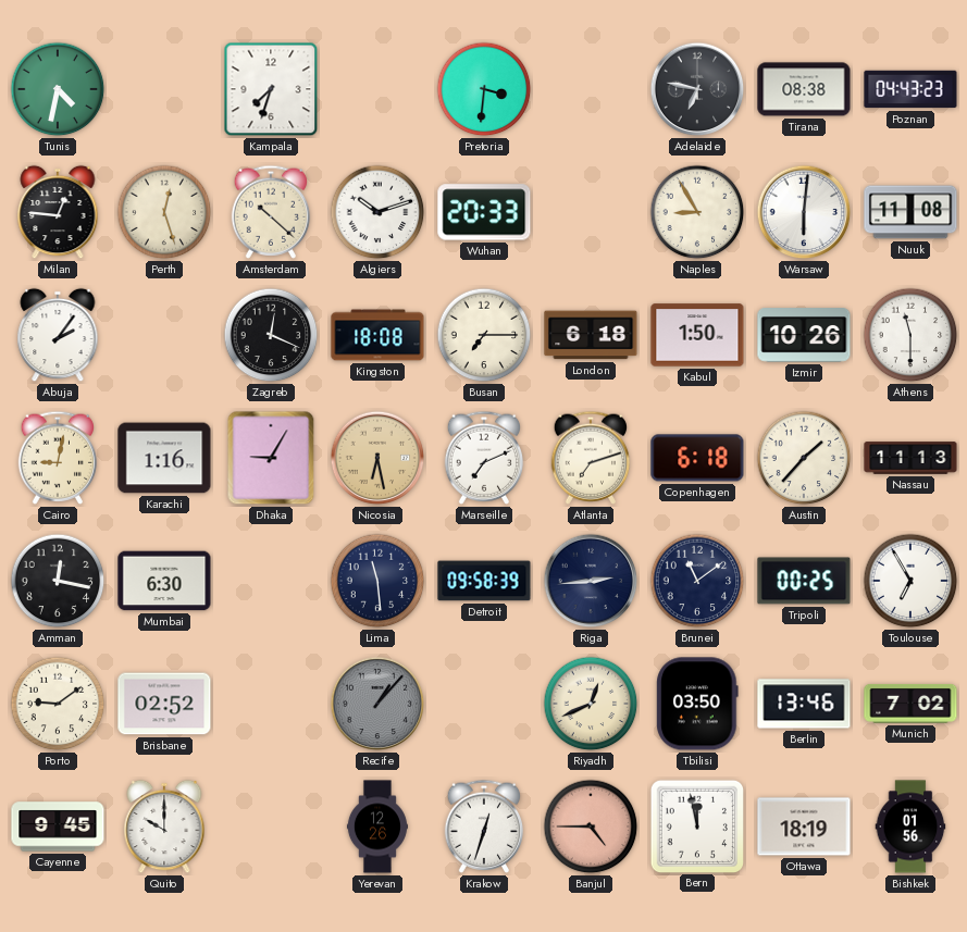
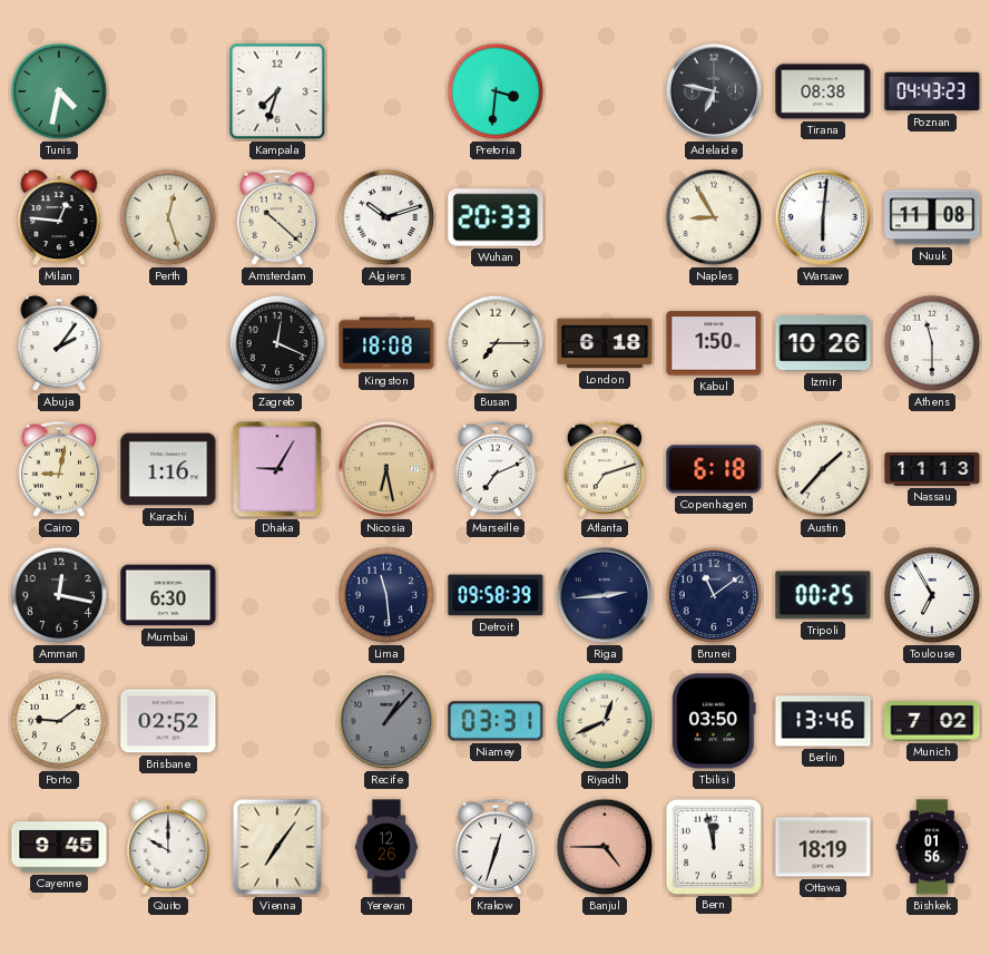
Niamey: none -> 03:31
Vienna: none -> 7:06
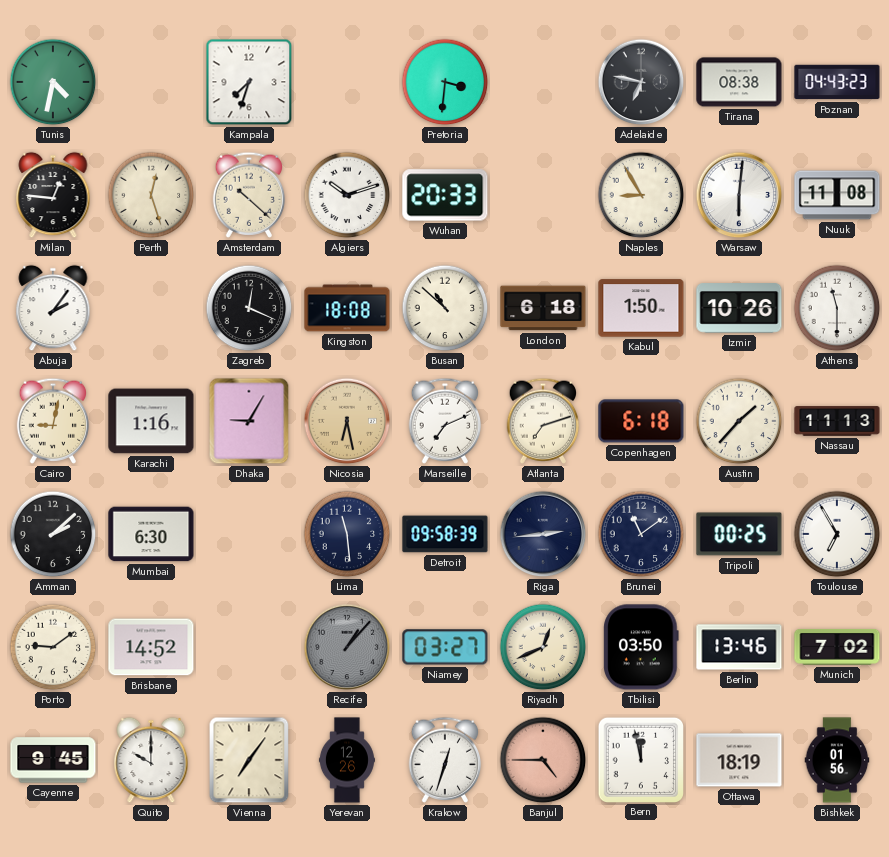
Busan: 7:15 -> 10:52
Amman: 12:17 -> 2:08
Brisbane: 02:52 -> 14:52
Niamey: 03:31 -> 03:27
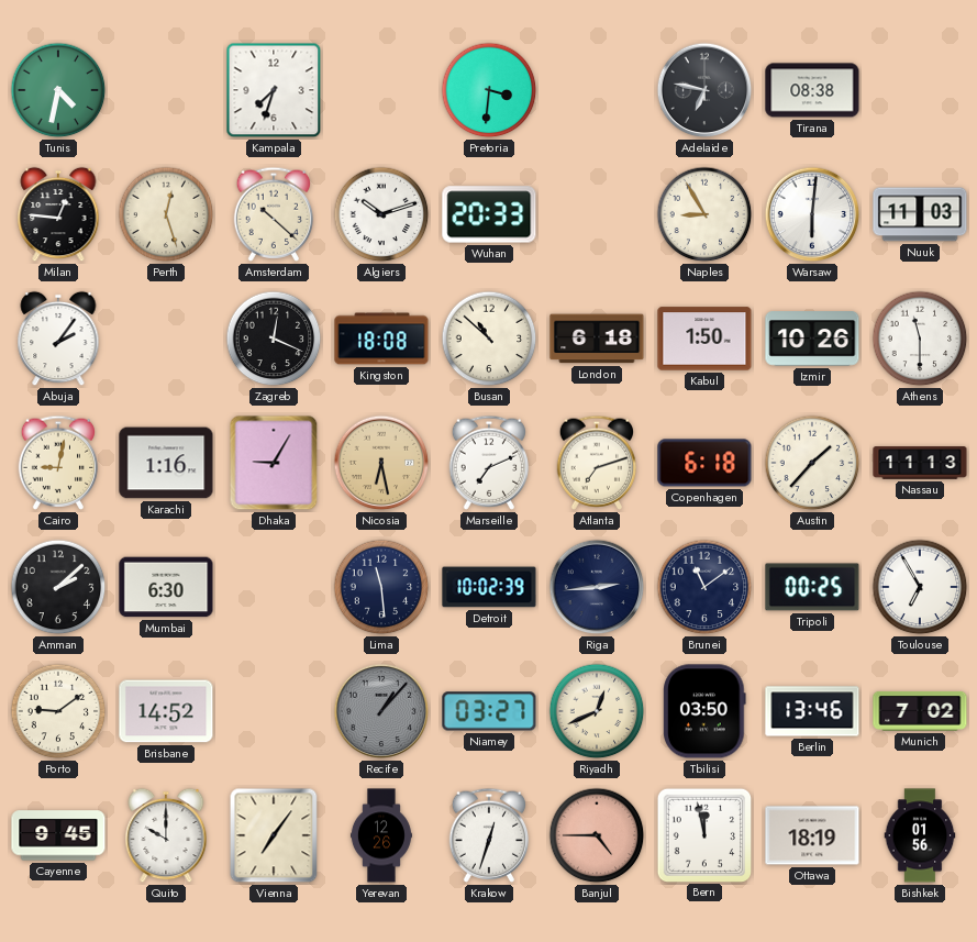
Poznan: 04:43 -> none
Nuuk: 11:08 -> 11:03
Detroit: 09:58 -> 10:02
